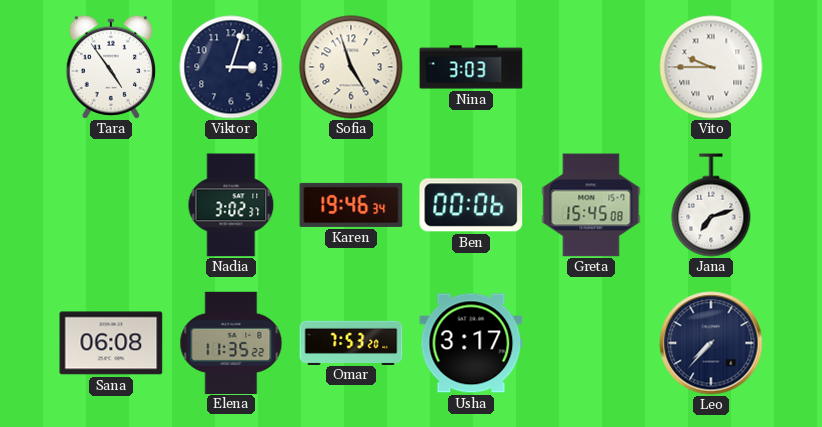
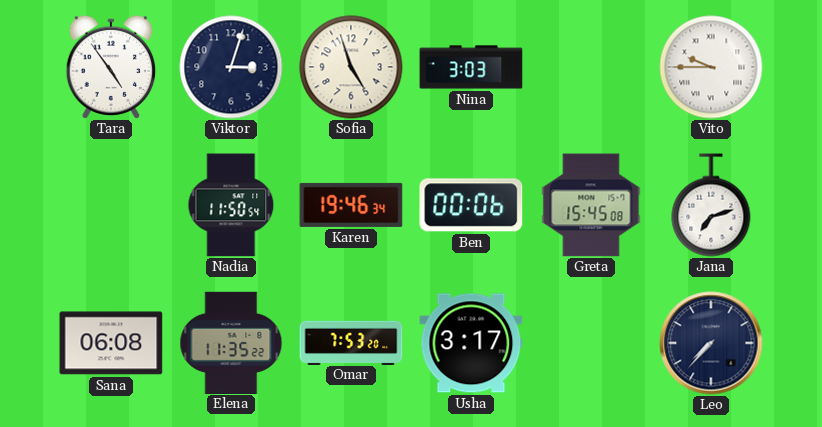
Nadia: 3:02 -> 11:50
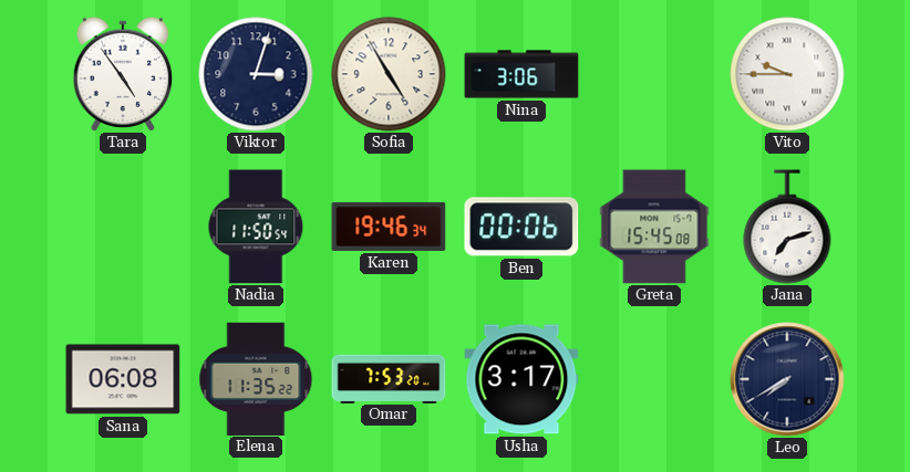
Sofia: 4:57 -> 4:55
Nina: 3:03 -> 3:06
Leo: 7:37 -> 7:40
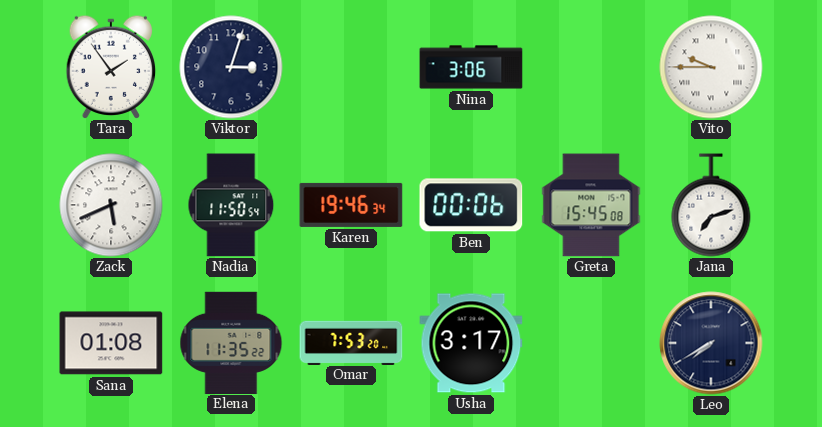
Tara: 4:54 -> 1:54
Sofia: 4:55 -> none
Zack: none -> 5:41
Sana: 06:08 -> 01:08
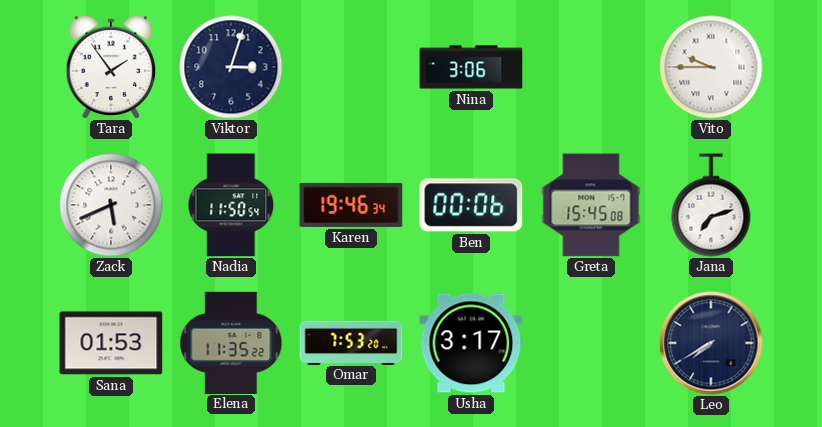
Sana: 01:08 -> 01:53
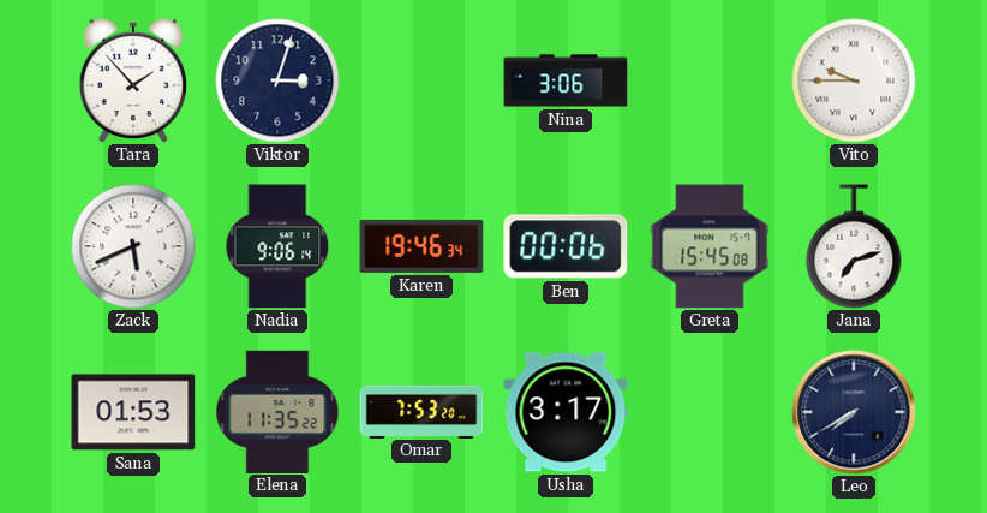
Tara: 1:54 -> 1:53
Nadia: 11:50 -> 9:06
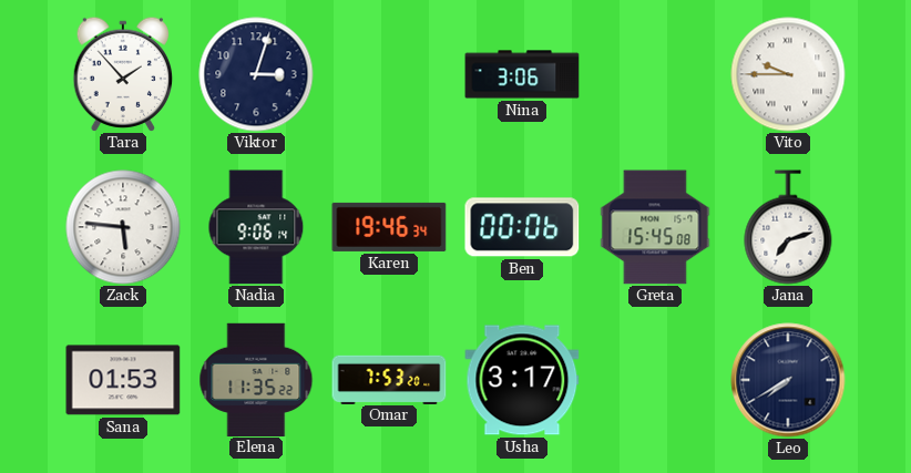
Zack: 5:41 -> 5:46
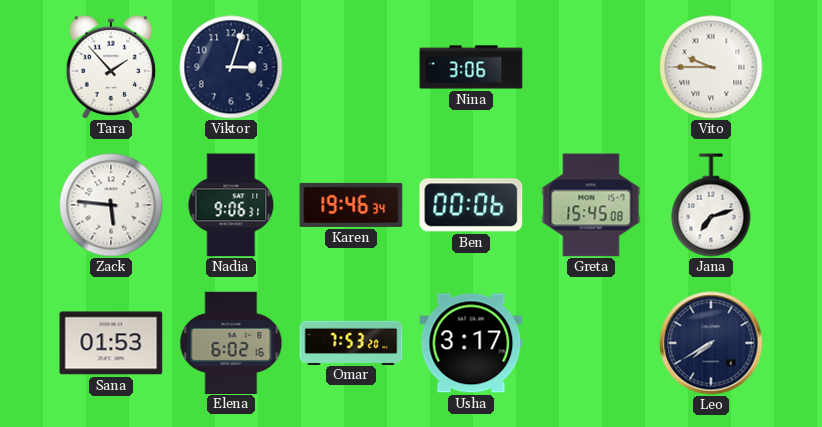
Nadia: 9:06:14 -> 9:06:31
Elena: 11:35 -> 6:02
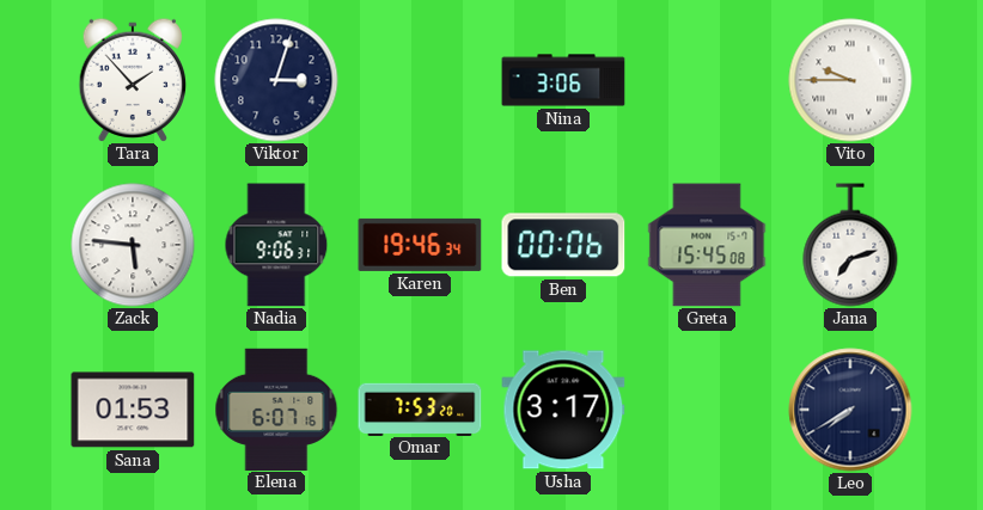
Elena: 6:02 -> 6:07
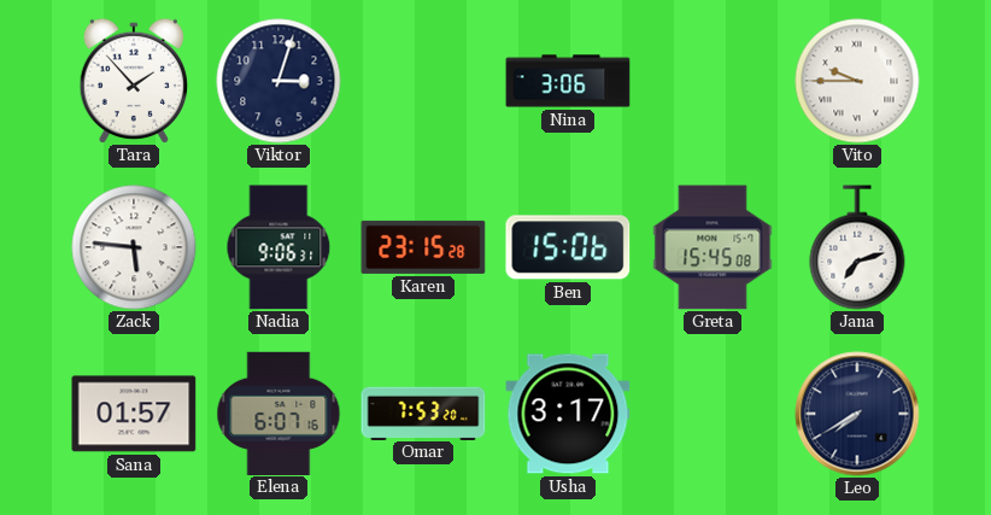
Karen: 19:46 -> 23:15
Ben: 00:06 -> 15:06
Sana: 01:53 -> 01:57
